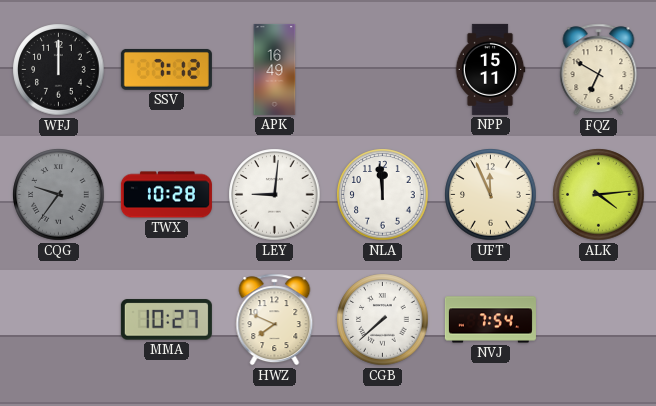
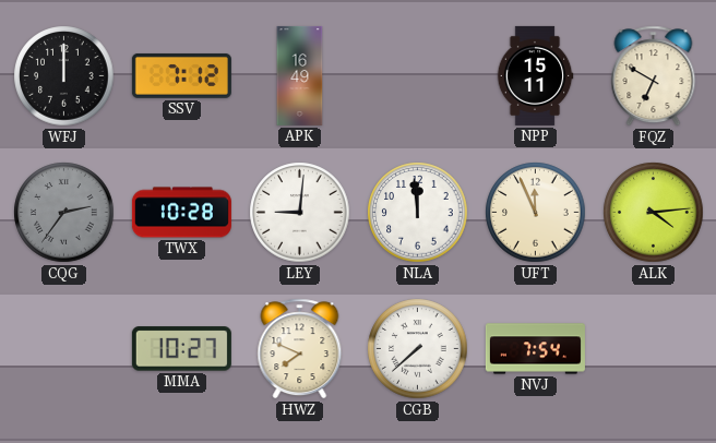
CQG: 9:36 -> 2:36
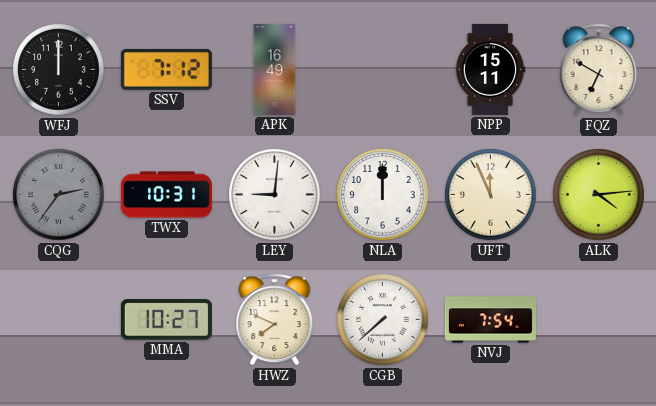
TWX: 10:28 -> 10:31
NLA: 11:59 -> 12:00
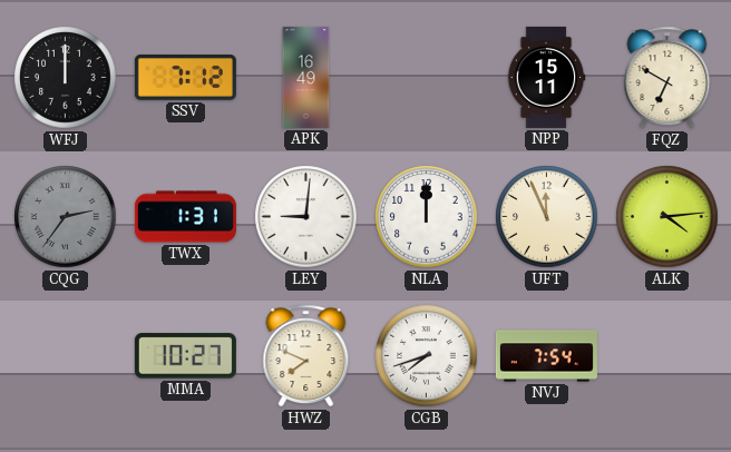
TWX: 10:31 -> 1:31
CGB: 7:38 -> 7:42
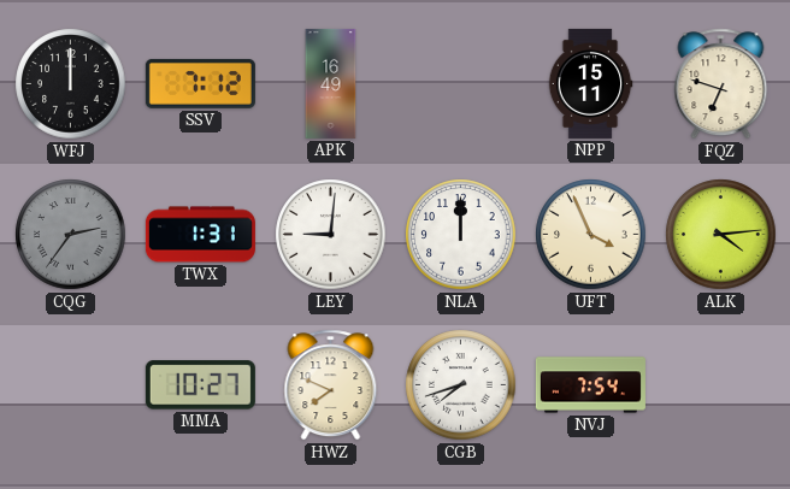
FQZ: 6:50 -> 6:48
UFT: 11:56 -> 3:56
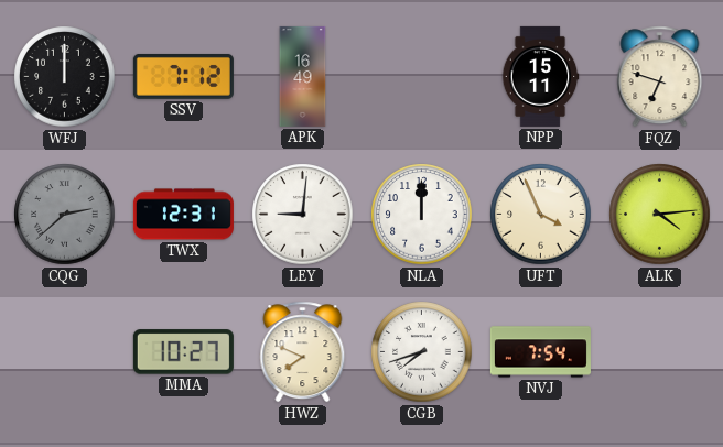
CQG: 2:36 -> 2:38
TWX: 1:31 -> 12:31
